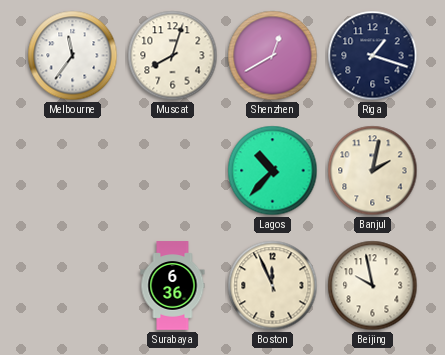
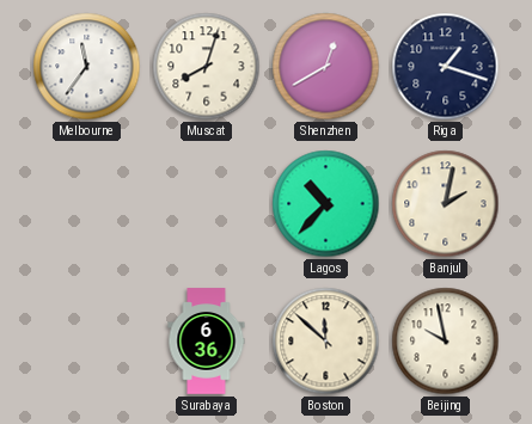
Boston: 11:56 -> 11:52
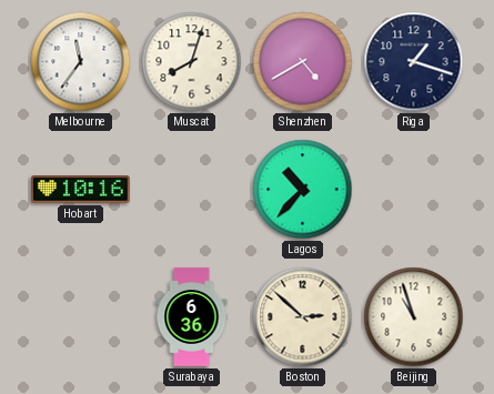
Shenzhen: 12:40 -> 4:40
Hobart: none -> 10:16
Banjul: 2:02 -> none
Boston: 11:52 -> 2:52
Beijing: 9:58 -> 10:57
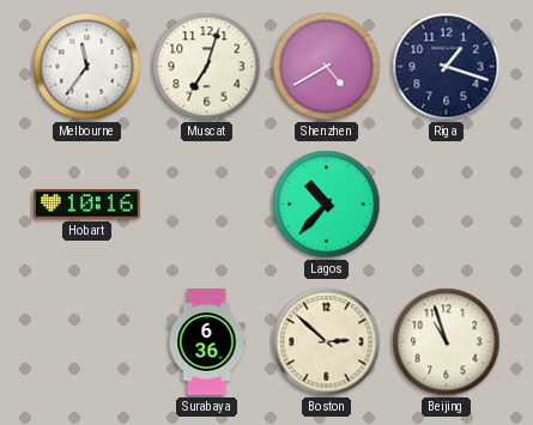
Muscat: 8:03 -> 7:03
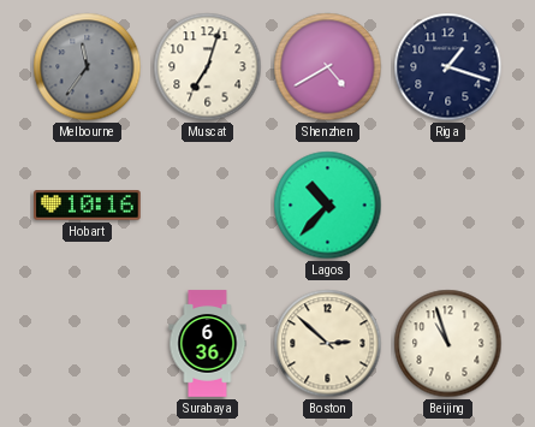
Melbourne dial: white -> grey
